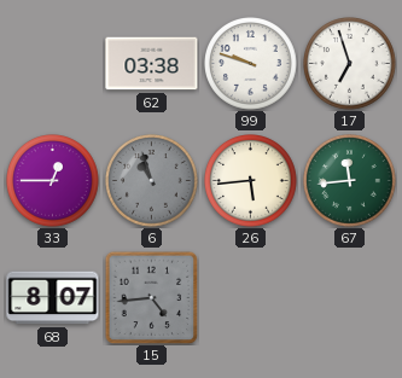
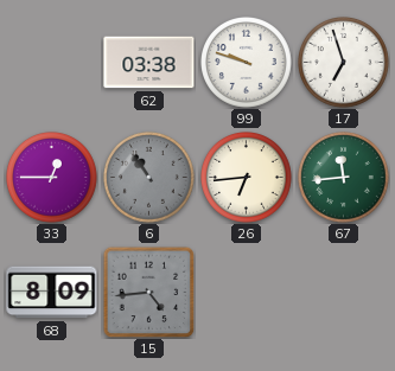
6: 10:57 -> 10:54
26: 5:44 -> 6:44
68: 8:07 -> 8:09
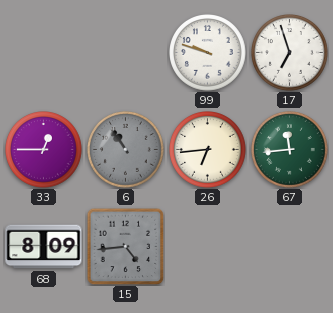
62: 03:38 -> none
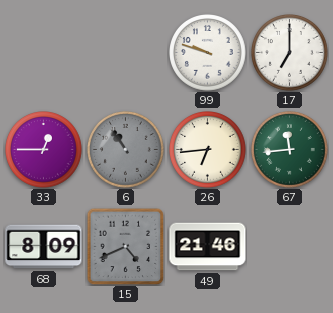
17: 6:57 -> 7:00
15: 4:44 -> 4:41
49: none -> 21:46
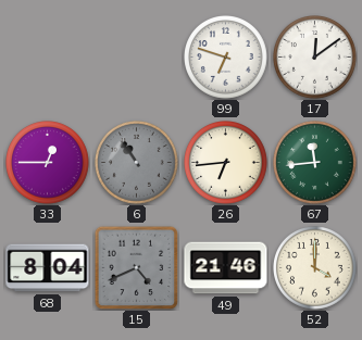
99: 9:48 -> 6:48
17: 7:00 -> 12:09
68: 8:09 -> 8:04
52: none -> 4:00
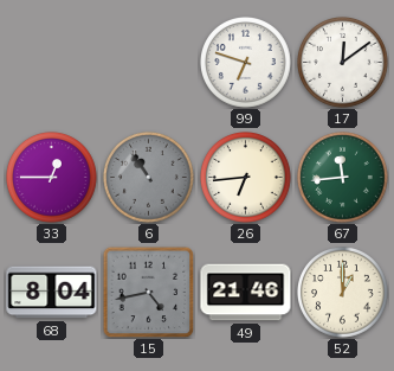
15: 4:41 -> 4:43
52: 4:00 -> 1:00
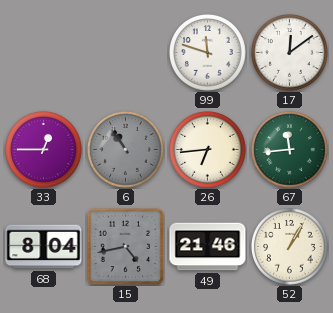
99: 6:48 -> 11:48
52: 1:00 -> 1:05
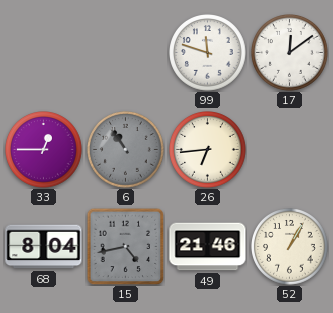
67: 11:44 -> none
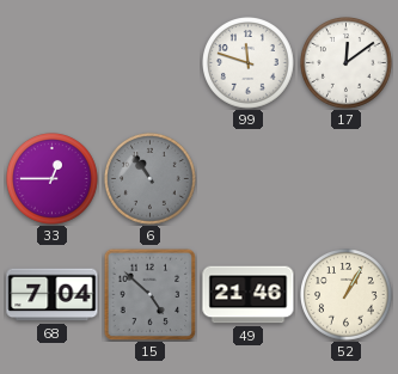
26: 6:44 -> none
68: 8:04 -> 7:04
15: 4:43 -> 4:52
